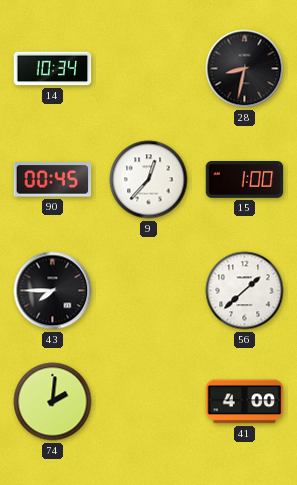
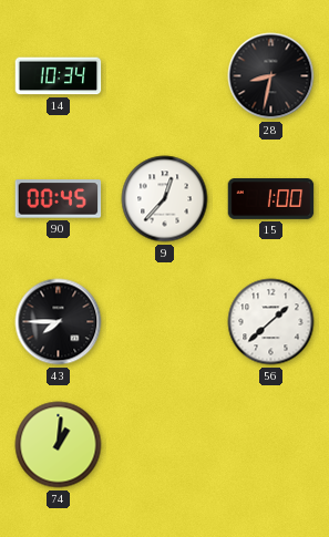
74: 2:01 -> 1:01
41: 4:00 -> none
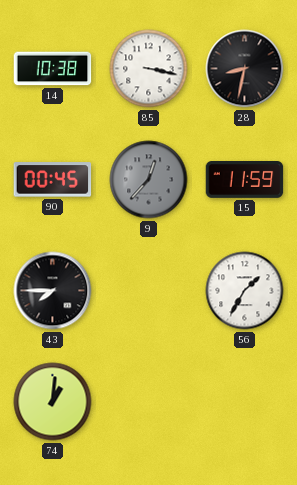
14: 10:34 -> 10:38
85: none -> 3:17
9 dial: white -> grey
15: 1:00 -> 11:59
56: 1:38 -> 1:35
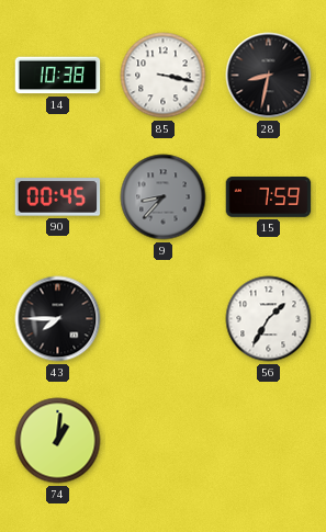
9: 12:37 -> 8:37
15: 11:59 -> 7:59
